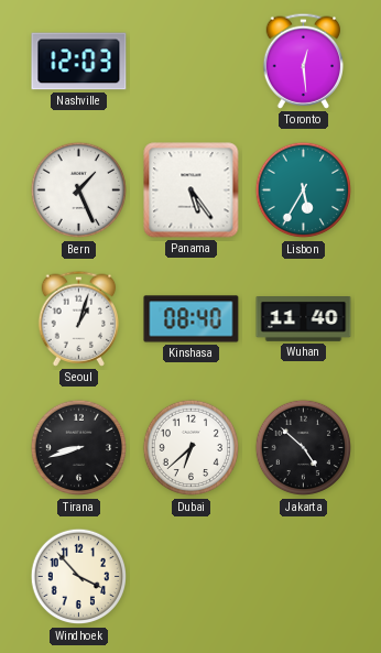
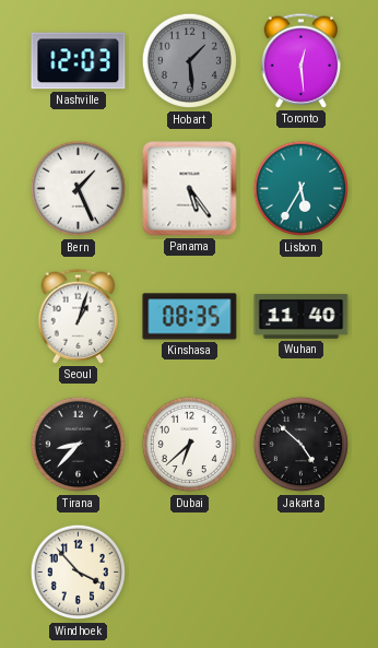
Hobart: none -> 1:29
Kinshasa: 08:40 -> 08:35
Tirana: 8:42 -> 8:37
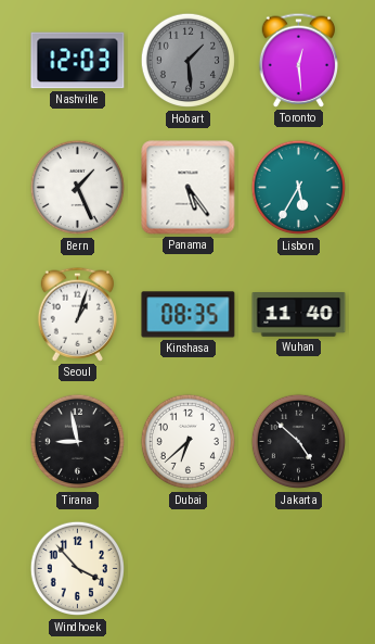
Tirana: 8:37 -> 8:58
